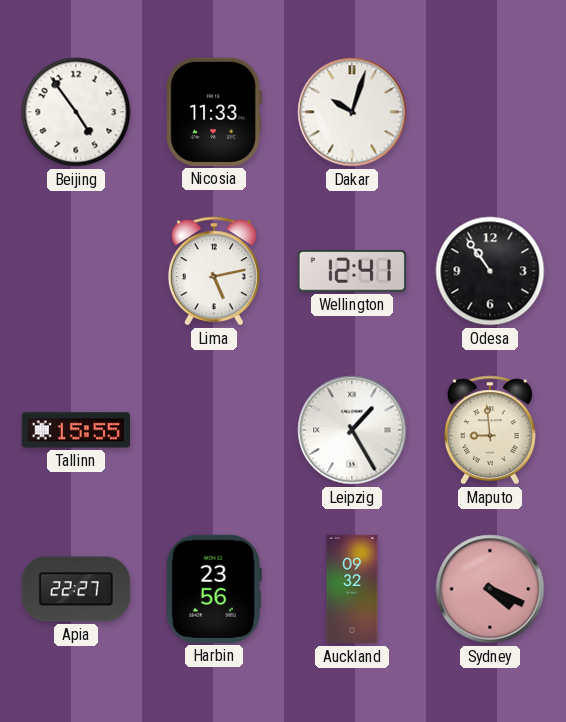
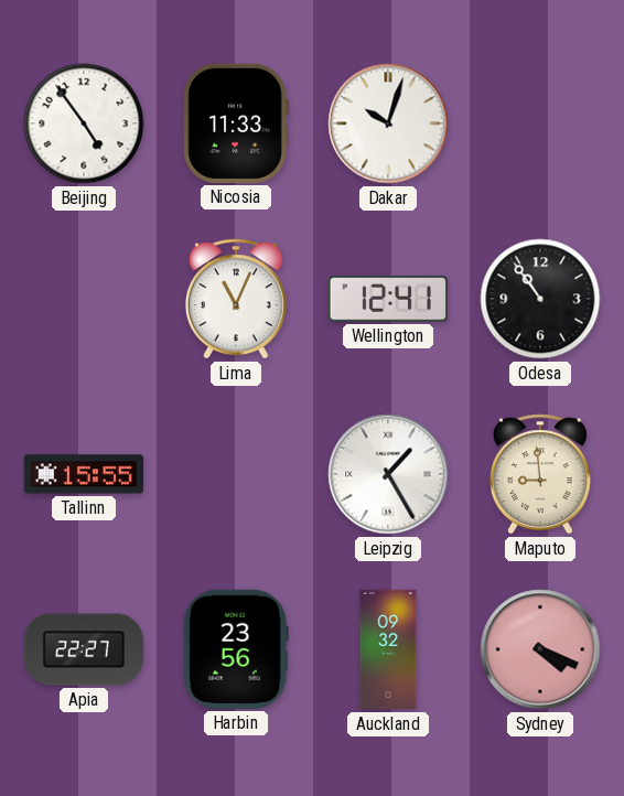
Lima: 5:13 -> 11:04
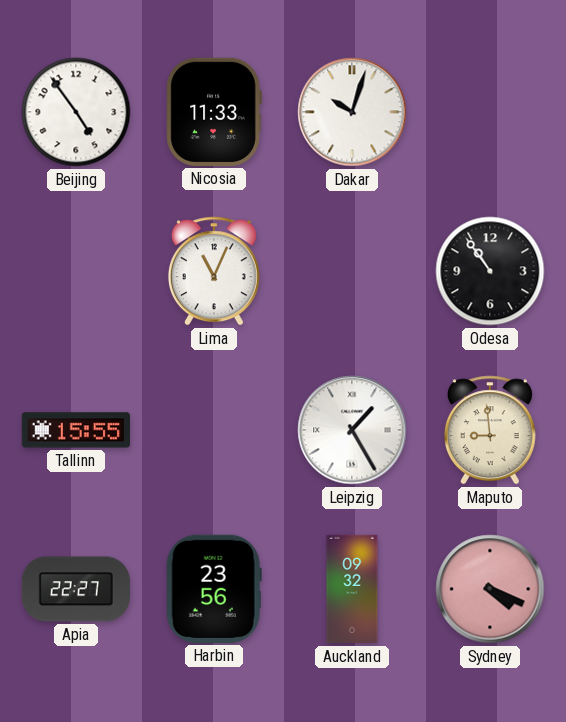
Wellington: 12:41 -> none
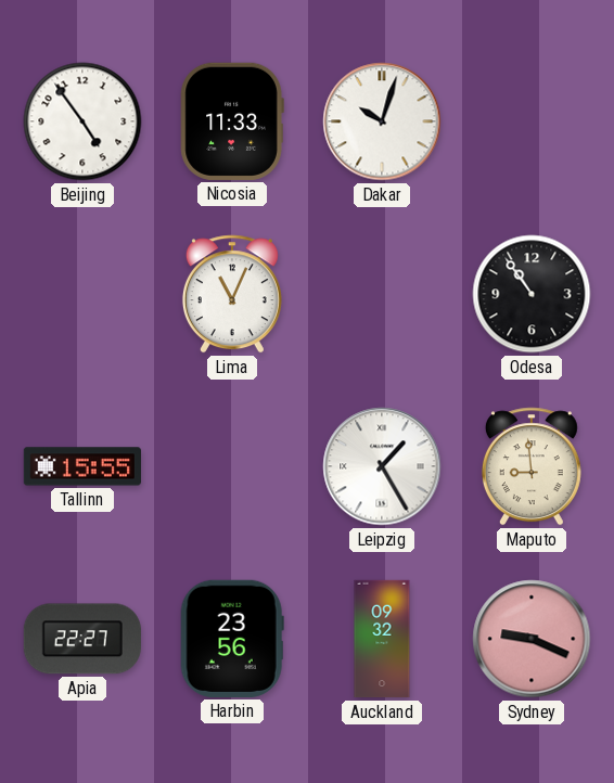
Sydney: 4:19 -> 9:19
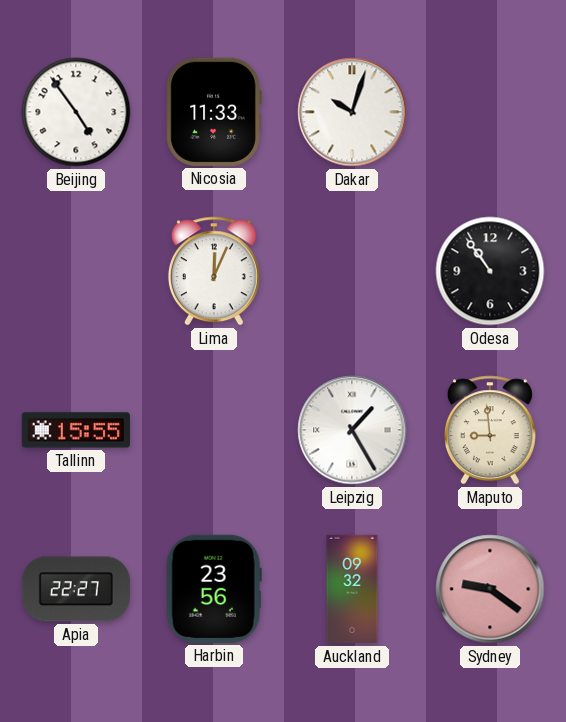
Lima: 11:04 -> 12:04
Sydney: 9:19 -> 9:21
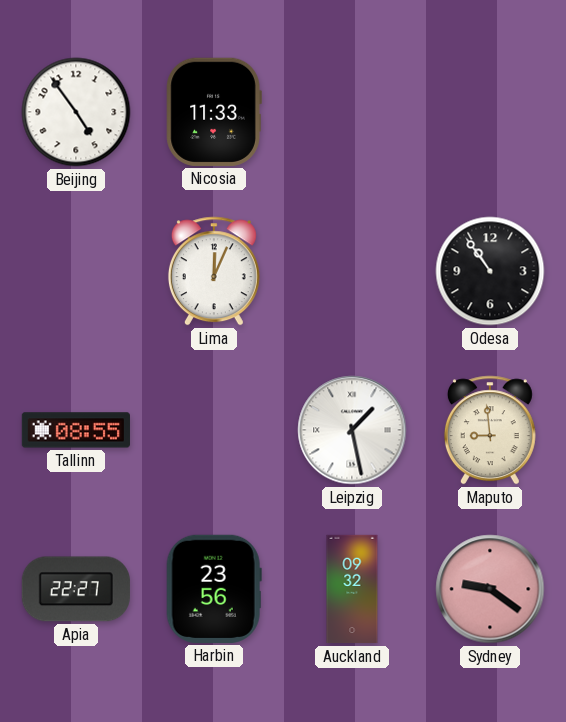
Dakar: 10:03 -> none
Tallinn: 15:55 -> 08:55
Leipzig: 1:25 -> 1:28
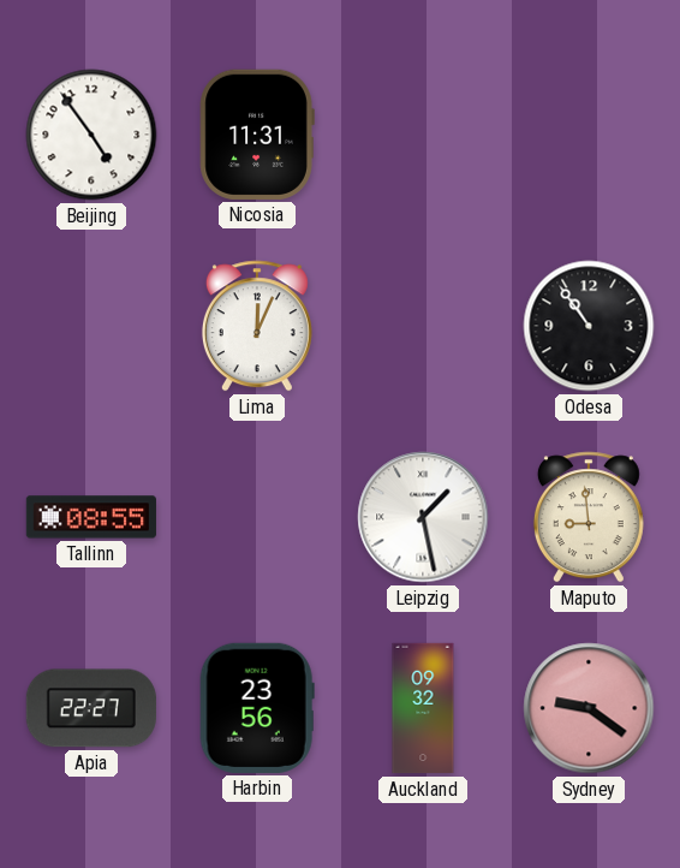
Nicosia: 11:33 -> 11:31
